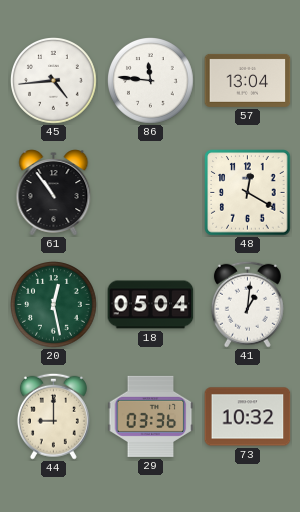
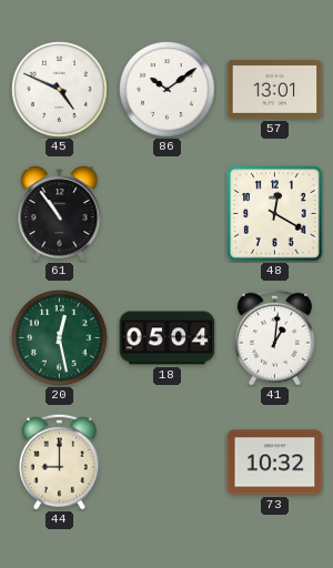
45: 4:44 -> 4:49
86: 11:46 -> 10:09
57: 13:04 -> 13:01
29: 03:36 -> none
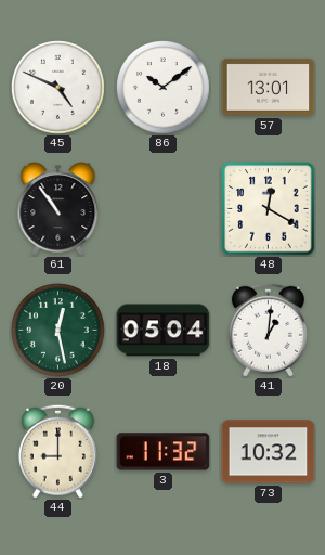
3: none -> 11:32
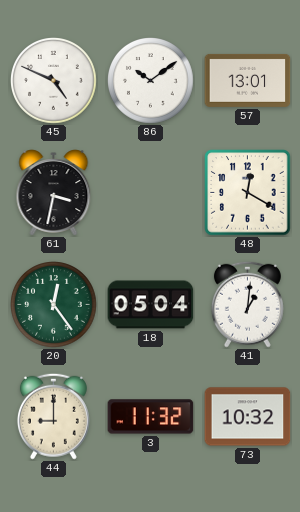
61: 10:54 -> 3:32
20: 12:28 -> 12:24
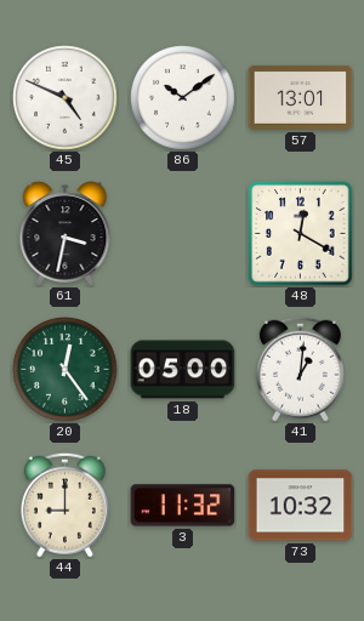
18: 05:04 -> 05:00
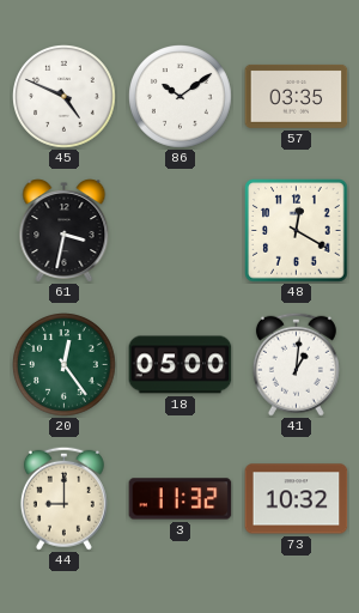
57: 13:01 -> 03:35
